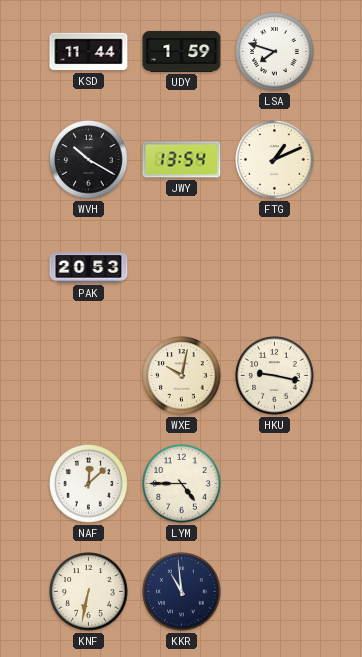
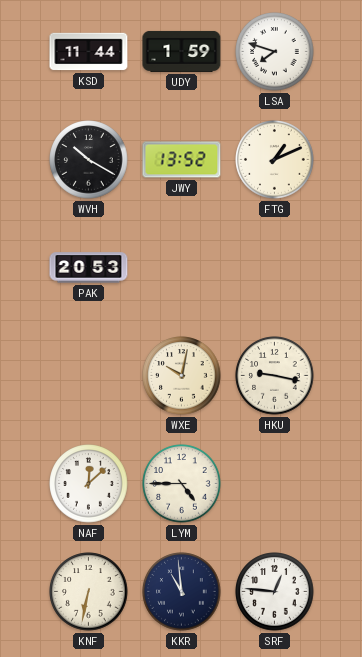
JWY: 13:54 -> 13:52
SRF: none -> 12:46
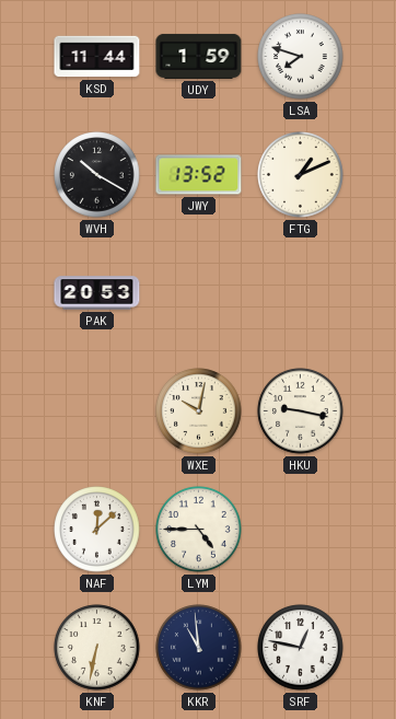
SRF: 12:46 -> 12:47
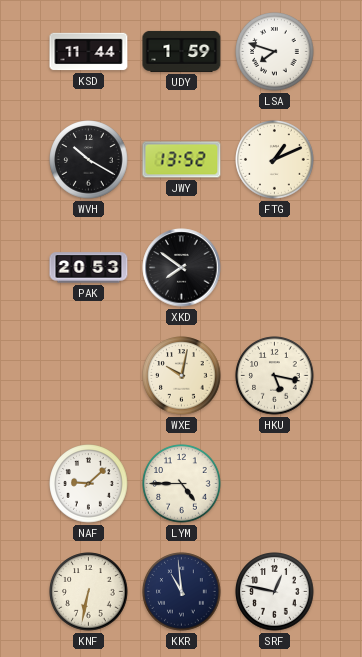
XKD: none -> 7:51
HKU: 9:17 -> 5:17
NAF: 12:08 -> 9:08
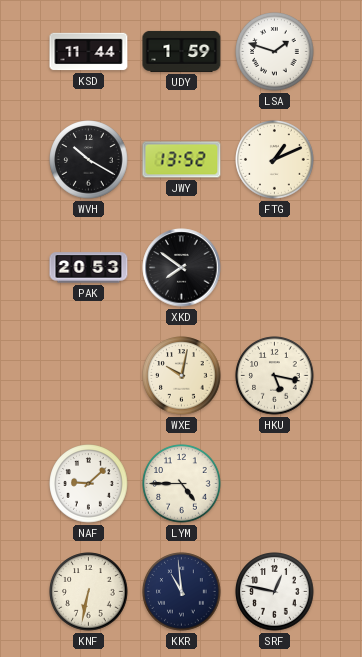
LSA: 7:48 -> 1:48
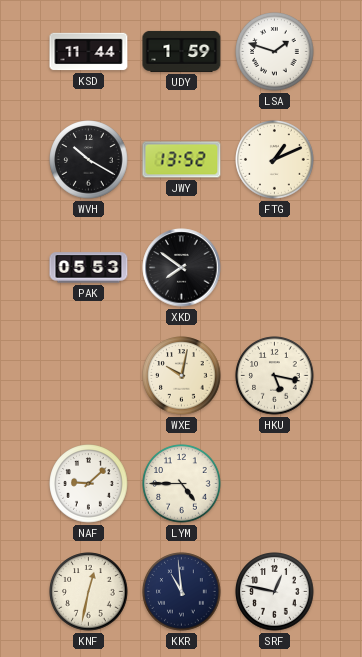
PAK: 20:53 -> 05:53
KNF: 6:32 -> 12:32
